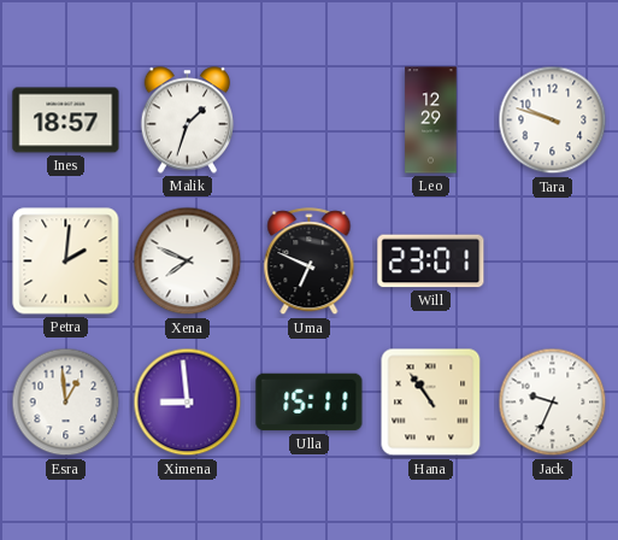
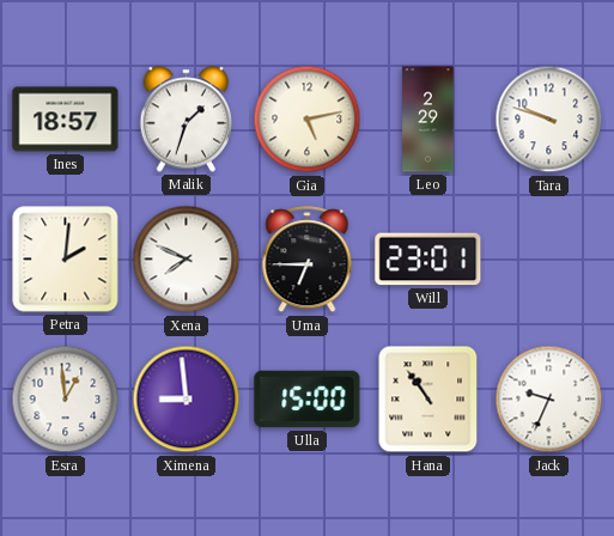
Gia: none -> 5:13
Leo: 12:29 -> 2:29
Uma: 6:49 -> 6:45
Ulla: 15:11 -> 15:00
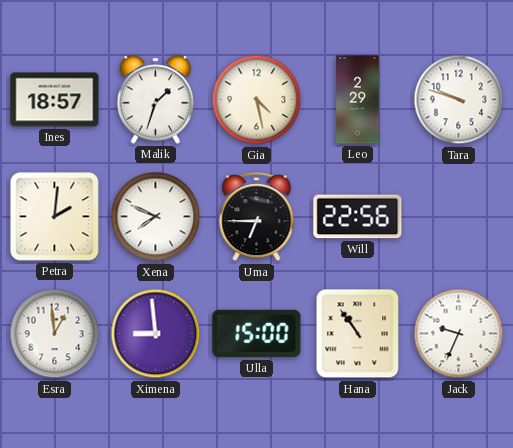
Gia: 5:13 -> 4:28
Will: 23:01 -> 22:56
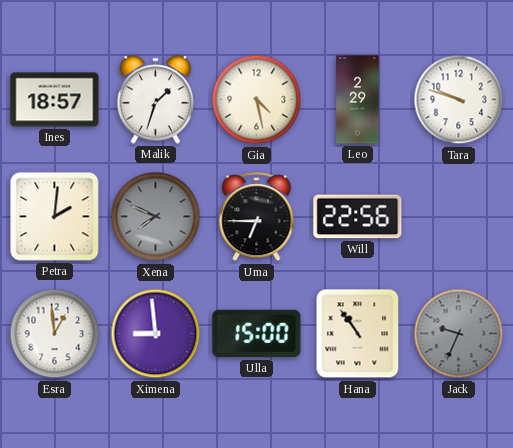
Xena dial: white -> grey
Jack dial: white -> grey
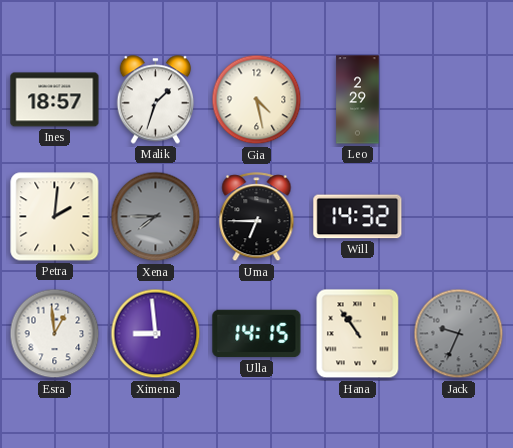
Tara: 9:48 -> none
Xena: 7:49 -> 7:45
Will: 22:56 -> 14:32
Ulla: 15:00 -> 14:15
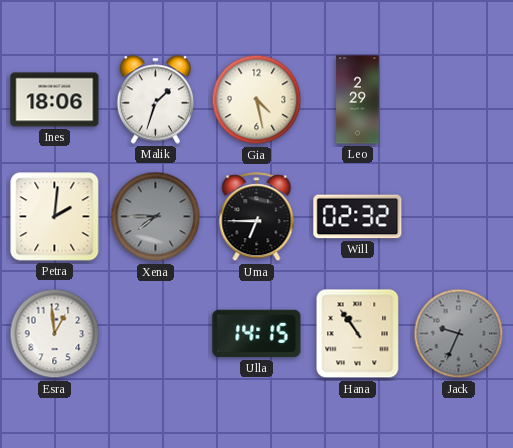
Ines: 18:57 -> 18:06
Will: 14:32 -> 02:32
Ximena: 8:59 -> none
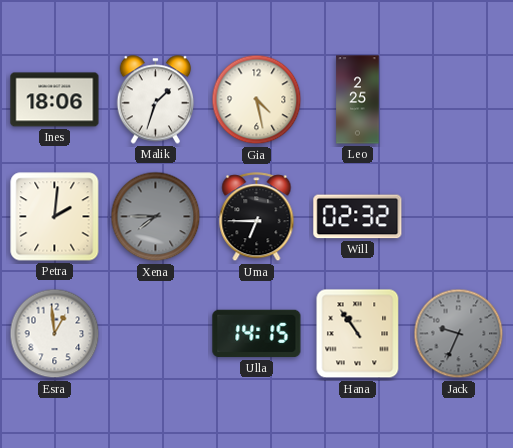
Leo: 2:29 -> 2:25
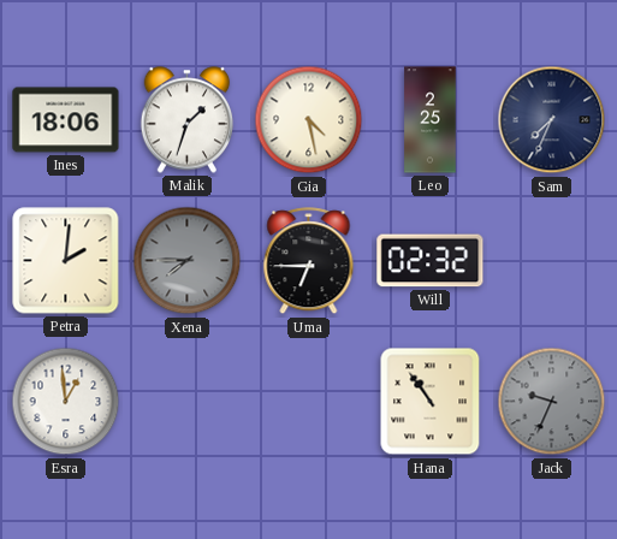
Sam: none -> 7:34
Ulla: 14:15 -> none
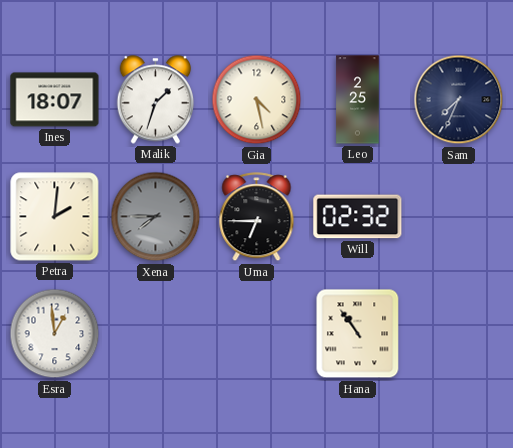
Ines: 18:06 -> 18:07
Jack: 9:34 -> none
